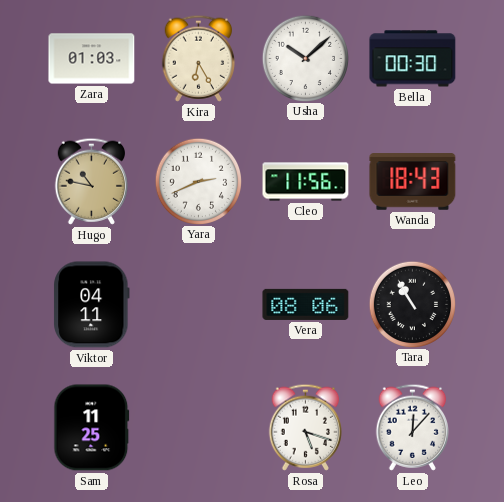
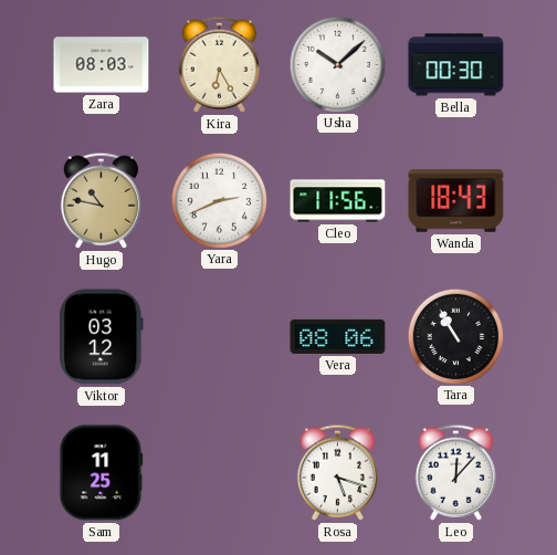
Zara: 01:03 -> 08:03
Viktor: 04:11 -> 03:12
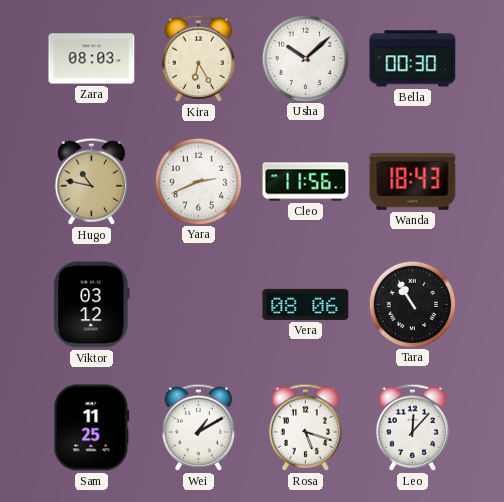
Wei: none -> 1:10
